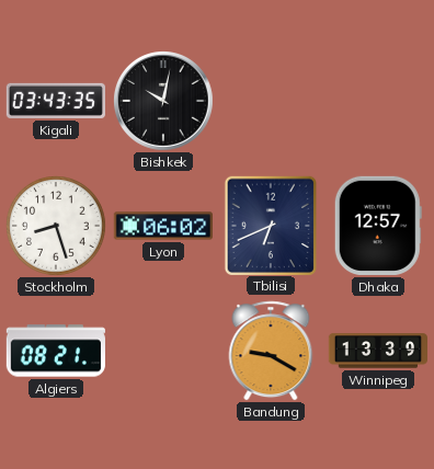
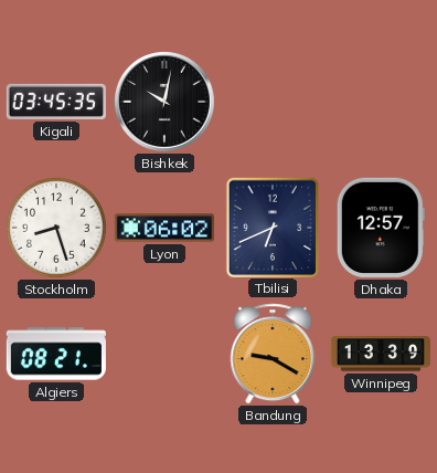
Kigali: 03:43 -> 03:45
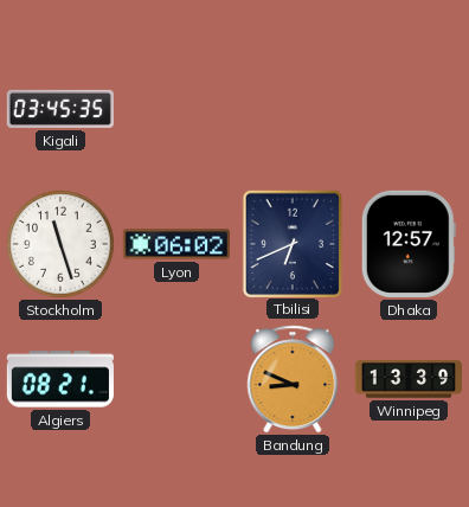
Bishkek: 10:02 -> none
Stockholm: 8:27 -> 11:27
Bandung: 9:20 -> 8:49
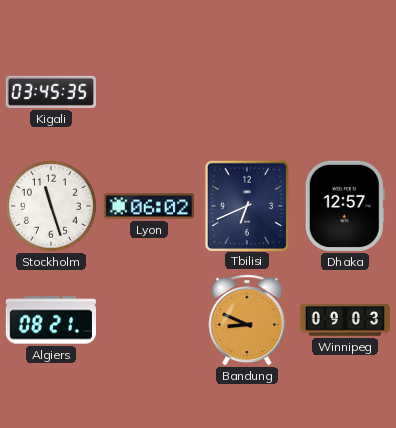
Winnipeg: 13:39 -> 09:03
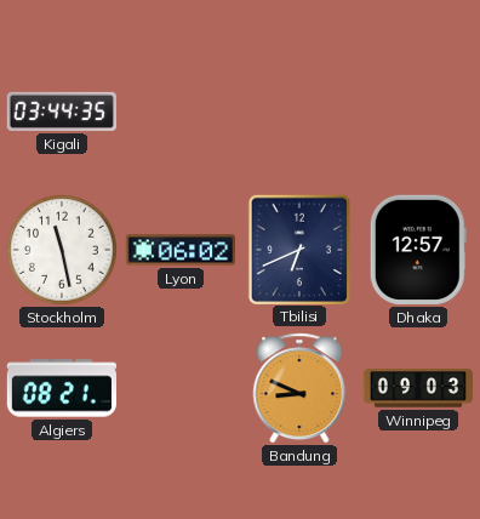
Kigali: 03:45 -> 03:44
Stockholm: 11:27 -> 11:28
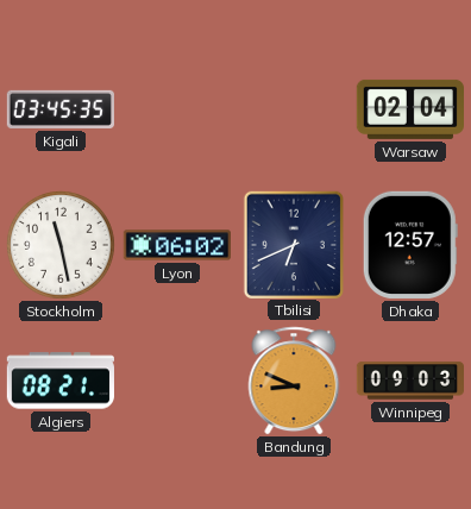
Kigali: 03:44 -> 03:45
Warsaw: none -> 02:04
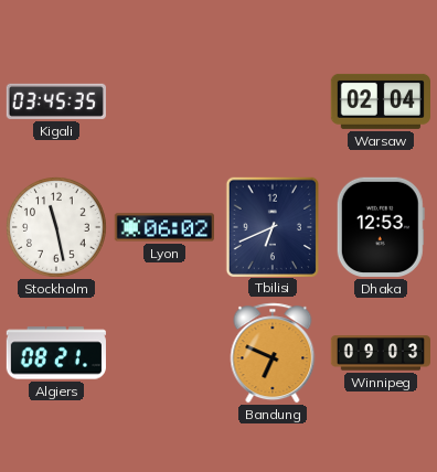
Dhaka: 12:57 -> 12:53
Bandung: 8:49 -> 6:49
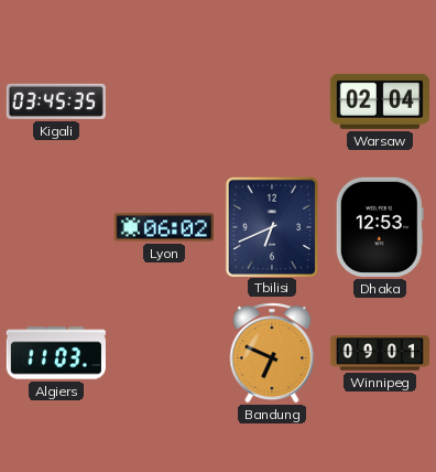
Stockholm: 11:28 -> none
Algiers: 08:21 -> 11:03
Winnipeg: 09:03 -> 09:01
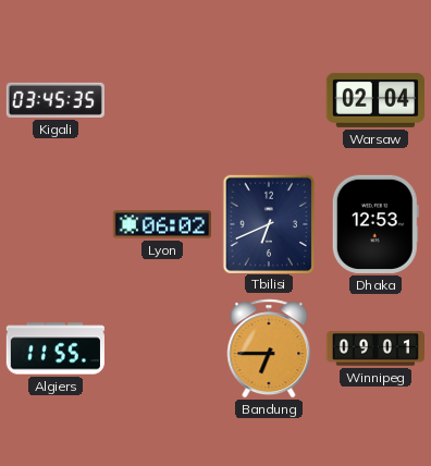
Algiers: 11:03 -> 11:55
Bandung: 6:49 -> 6:45
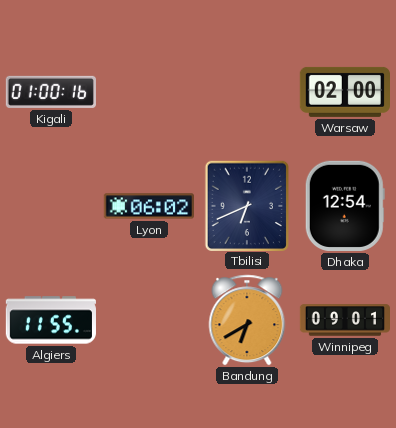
Kigali: 03:45 -> 01:00
Warsaw: 02:04 -> 02:00
Dhaka: 12:53 -> 12:54
Bandung: 6:45 -> 6:40
